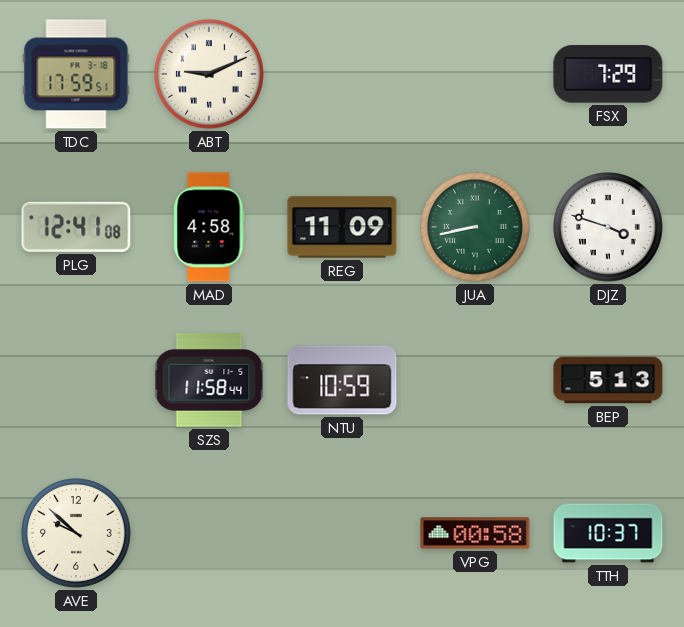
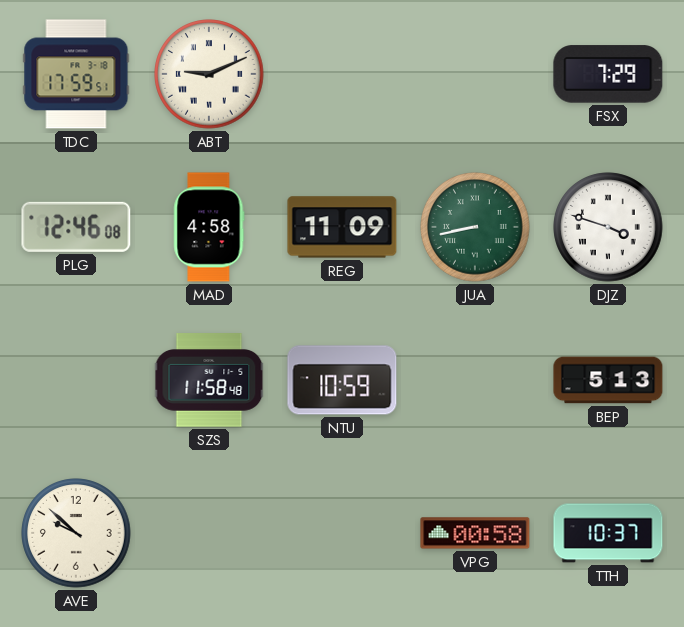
PLG: 12:41 -> 12:46
SZS: 11:58:44 -> 11:58:48
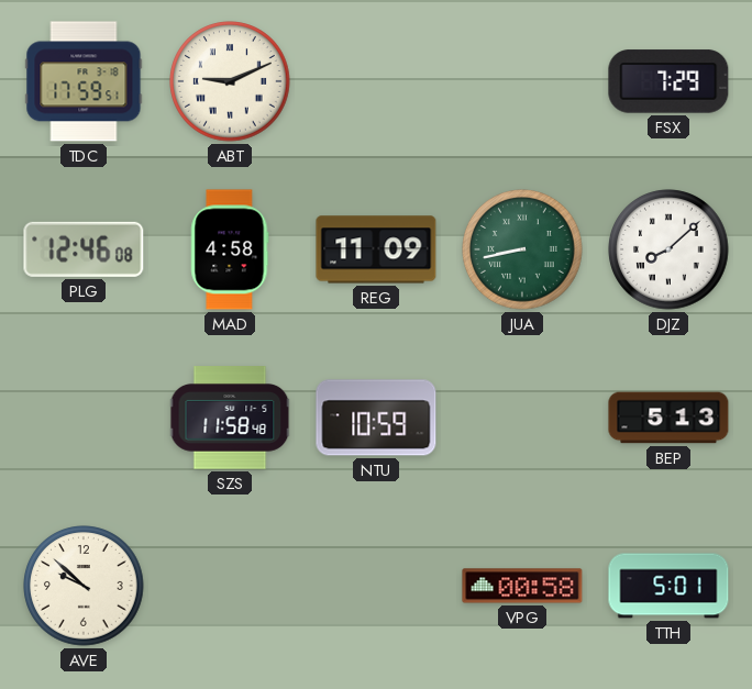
DJZ: 3:48 -> 8:08
TTH: 10:37 -> 5:01
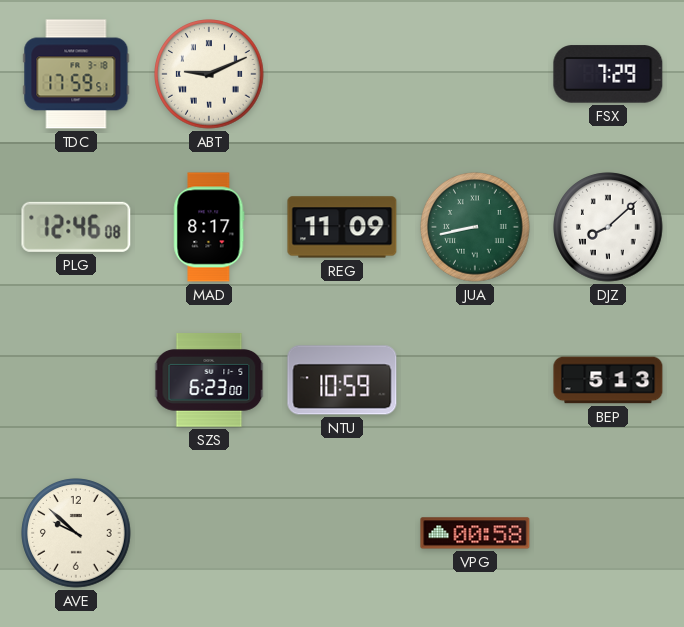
MAD: 4:58 -> 8:17
SZS: 11:58 -> 6:23
TTH: 5:01 -> none
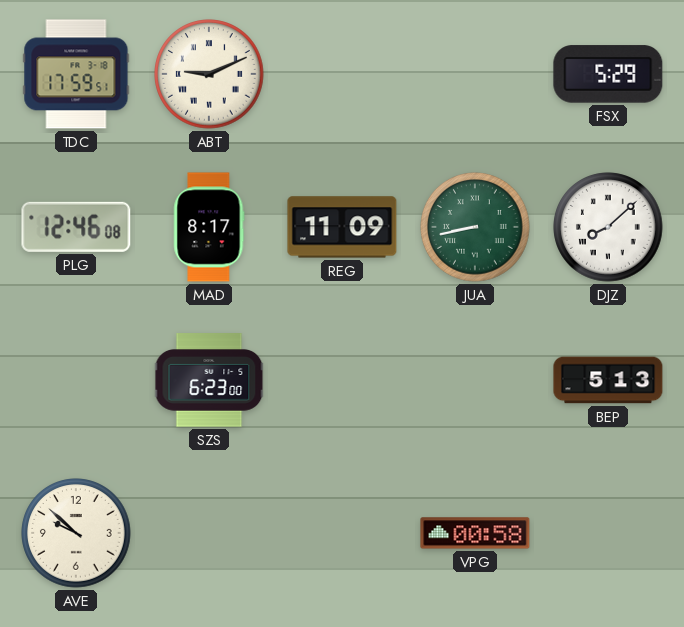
FSX: 7:29 -> 5:29
NTU: 10:59 -> none
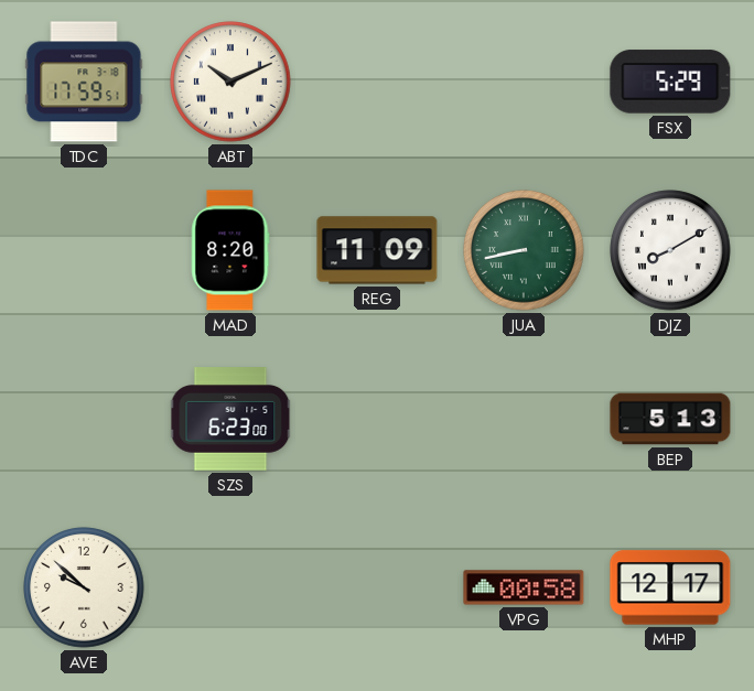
ABT: 9:11 -> 10:11
PLG: 12:46 -> none
MAD: 8:17 -> 8:20
DJZ: 8:08 -> 8:10
MHP: none -> 12:17
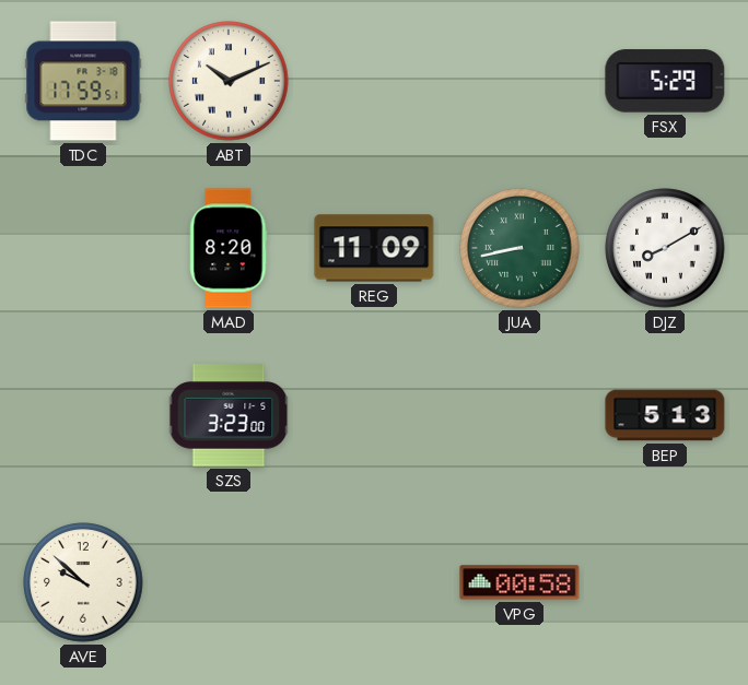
SZS: 6:23 -> 3:23
MHP: 12:17 -> none
